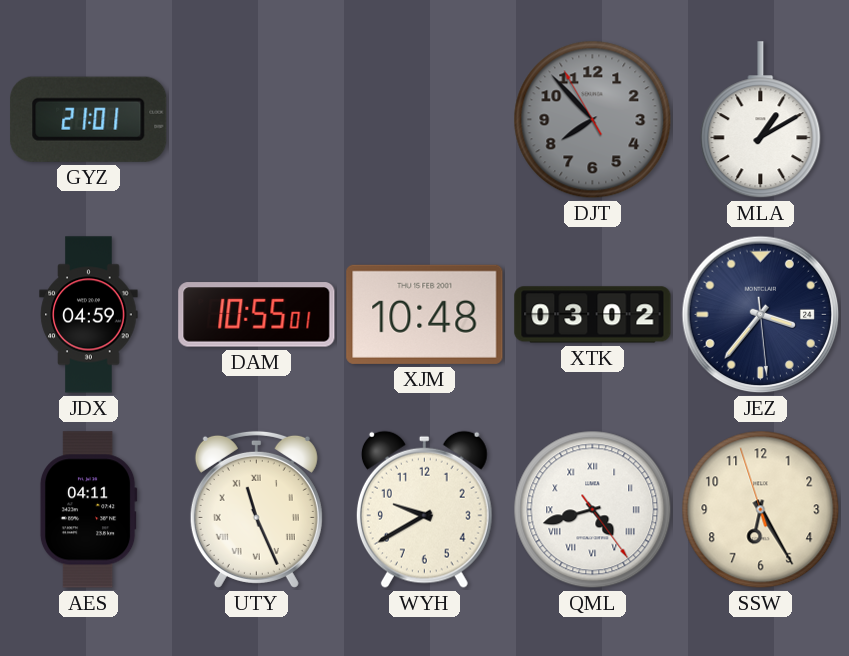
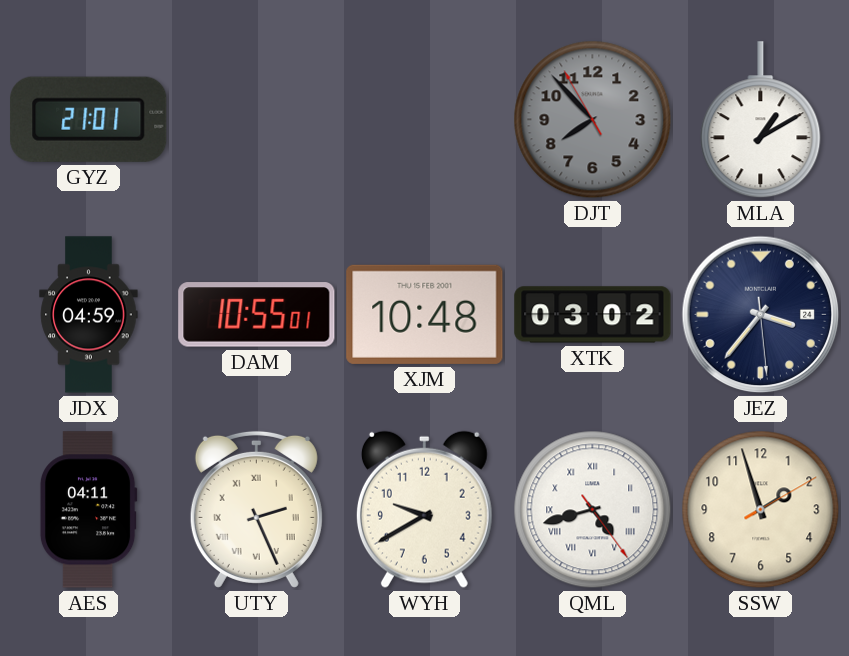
UTY: 11:26 -> 2:26
SSW: 6:24 -> 1:57
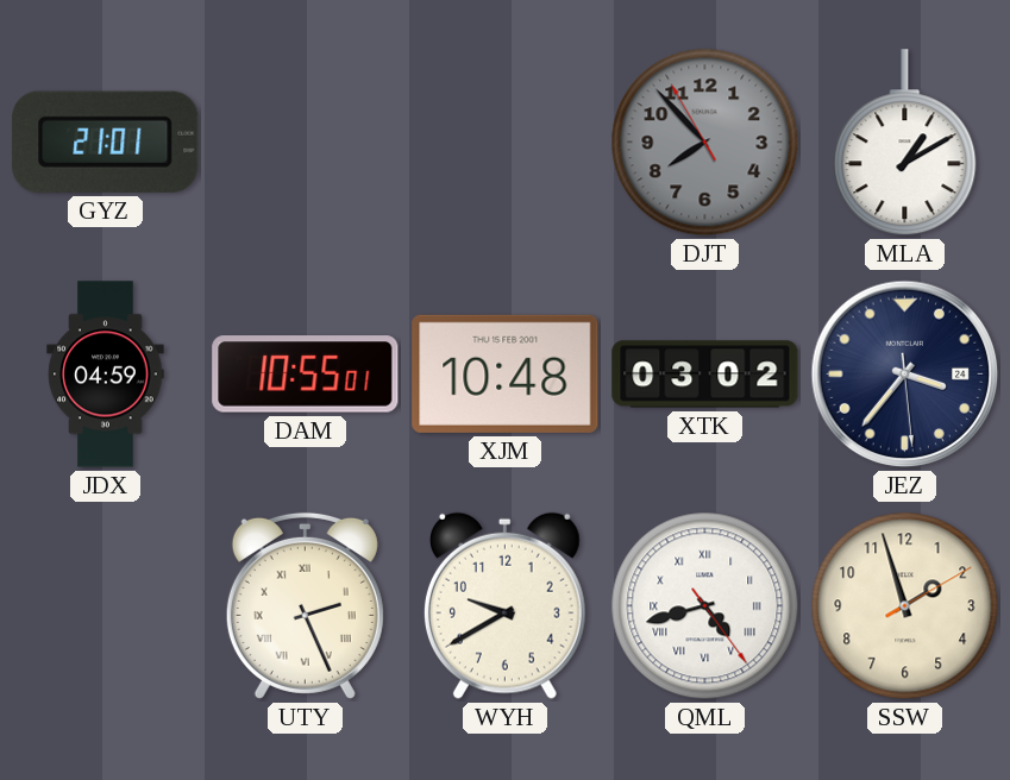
AES: 04:11 -> none
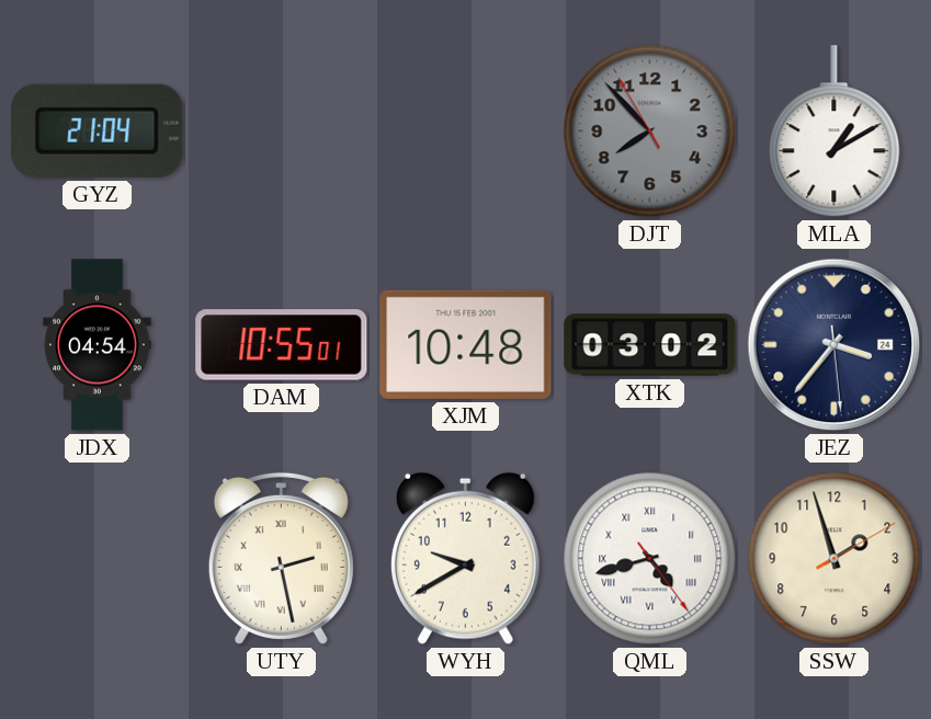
GYZ: 21:01 -> 21:04
JDX: 04:59 -> 04:54
UTY: 2:26 -> 2:28
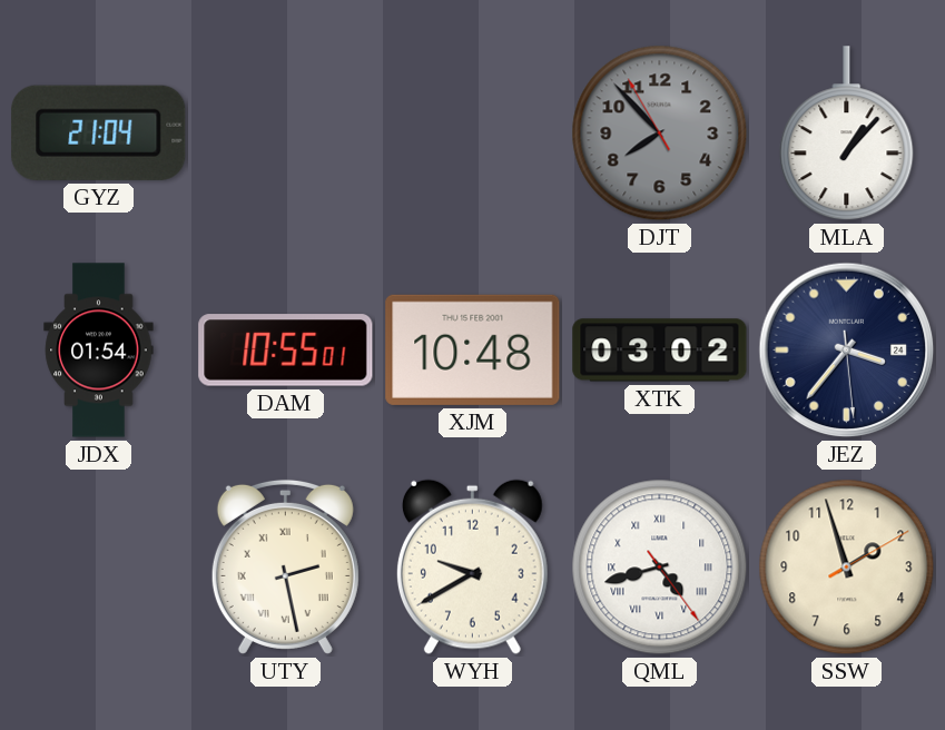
MLA: 1:10 -> 1:07
JDX: 04:54 -> 01:54
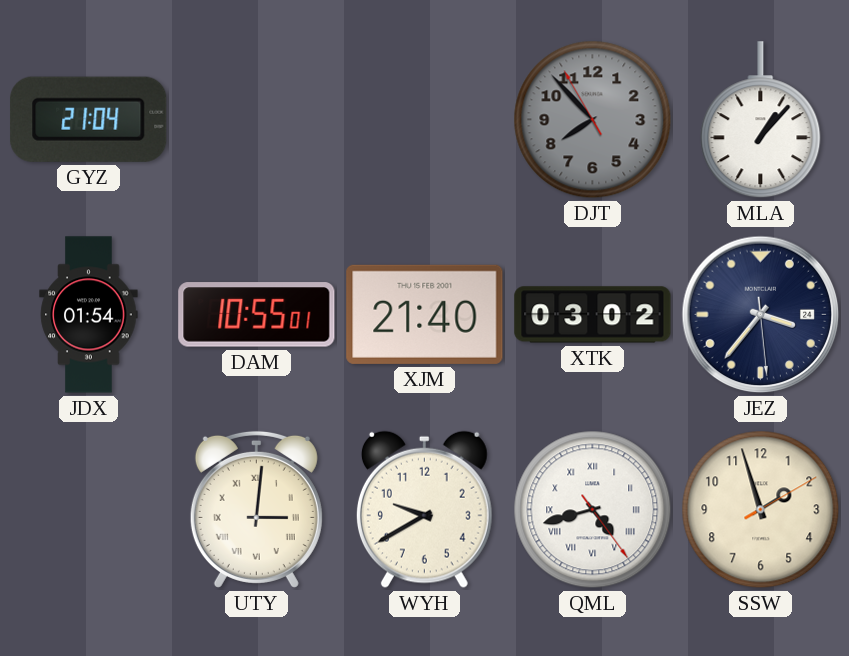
XJM: 10:48 -> 21:40
UTY: 2:28 -> 3:01
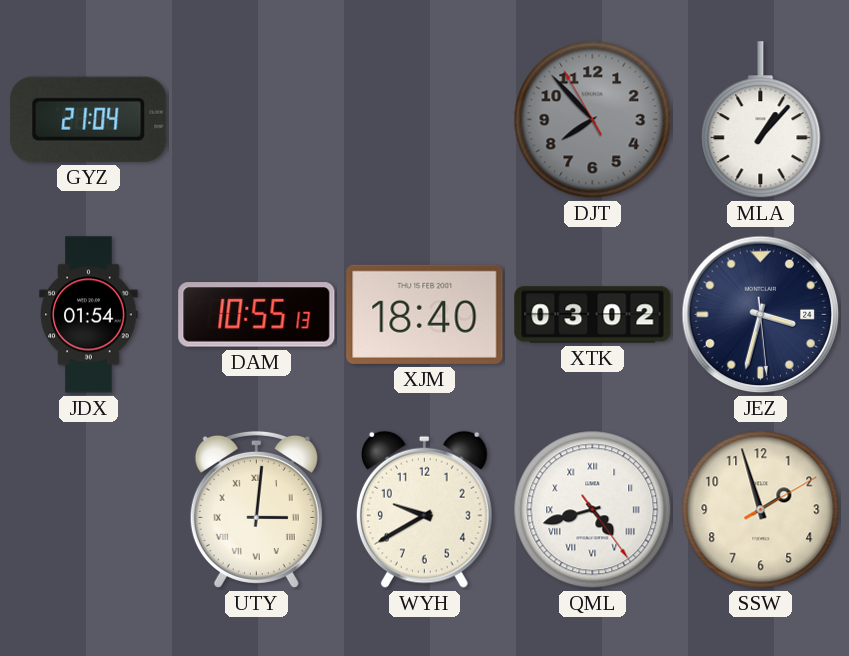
DAM: 10:55:01 -> 10:55:13
XJM: 21:40 -> 18:40
JEZ: 3:36 -> 3:32
